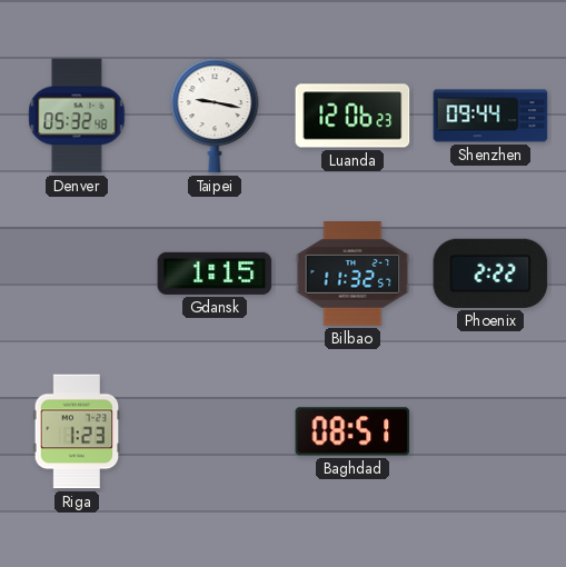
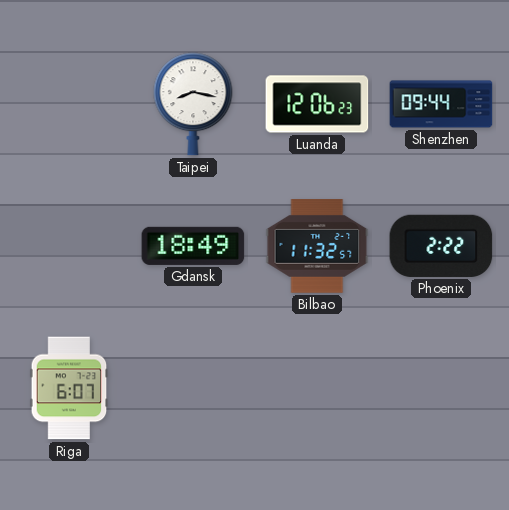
Denver: 05:32 -> none
Taipei: 9:17 -> 8:17
Gdansk: 1:15 -> 18:49
Riga: 1:23 -> 6:07
Baghdad: 08:51 -> none
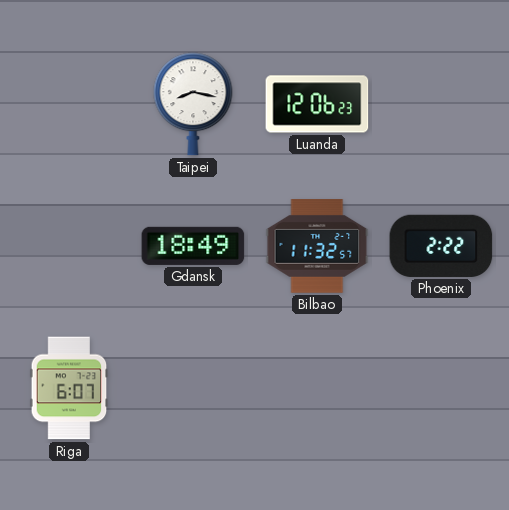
Shenzhen: 09:44 -> none
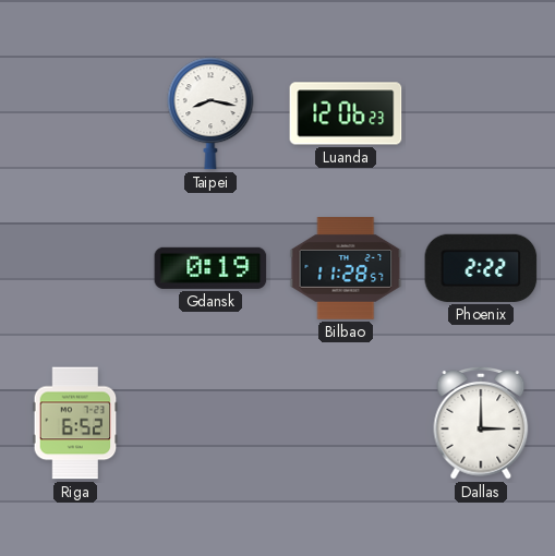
Gdansk: 18:49 -> 0:19
Bilbao: 11:32 -> 11:28
Riga: 6:07 -> 6:52
Dallas: none -> 3:00
